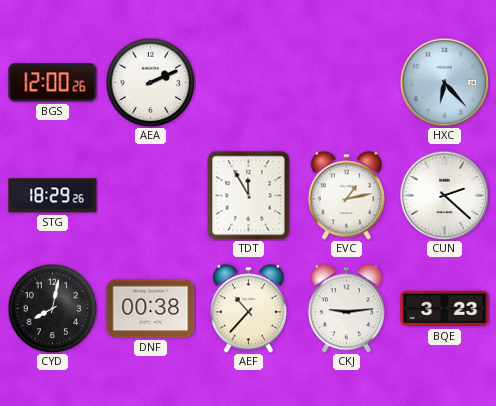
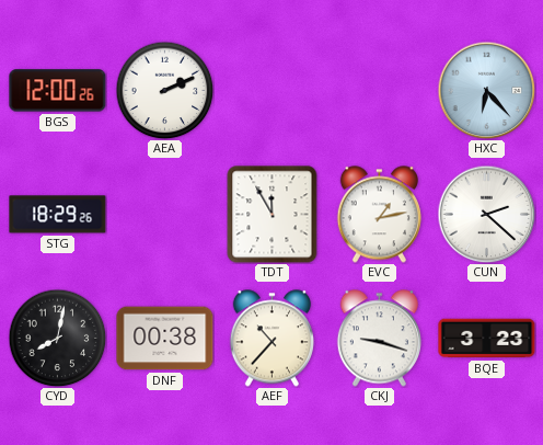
CKJ: 9:14 -> 9:18
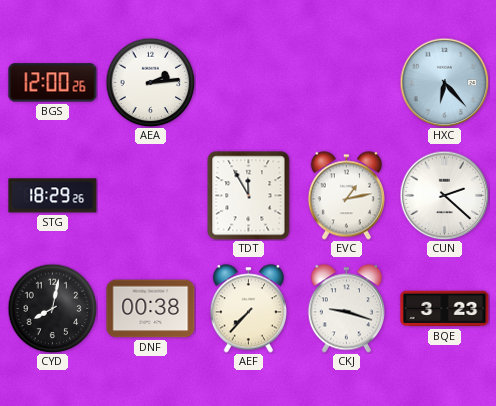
AEA: 2:11 -> 2:14
AEF: 10:37 -> 7:37
